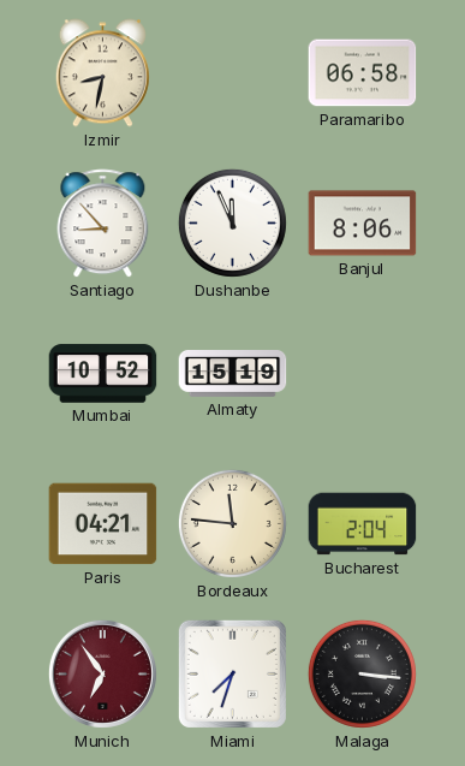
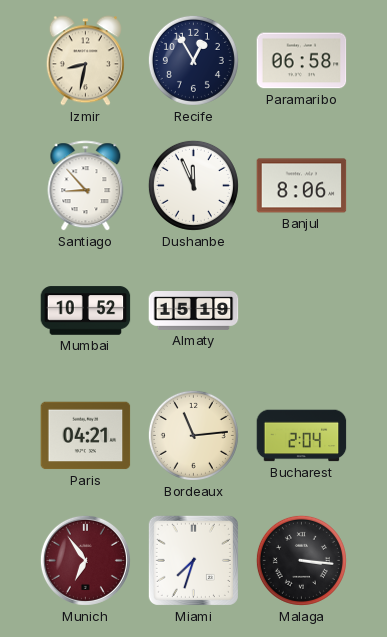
Recife: none -> 12:55
Bordeaux: 11:46 -> 11:14
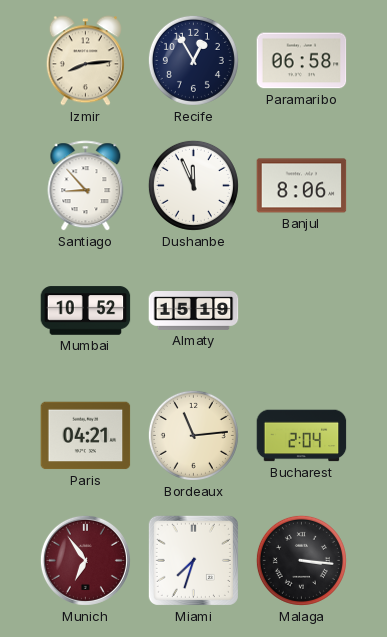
Izmir: 8:32 -> 8:14
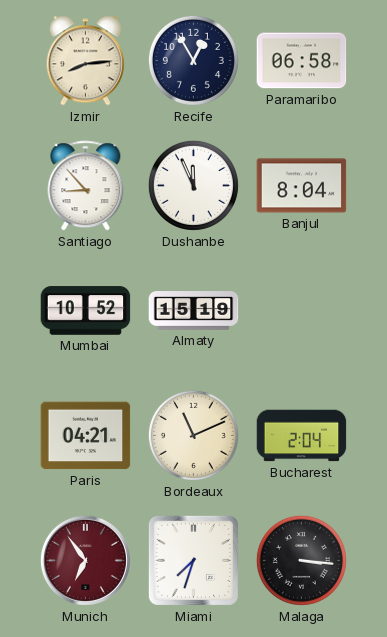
Banjul: 8:06 -> 8:04
Bordeaux: 11:14 -> 11:11
